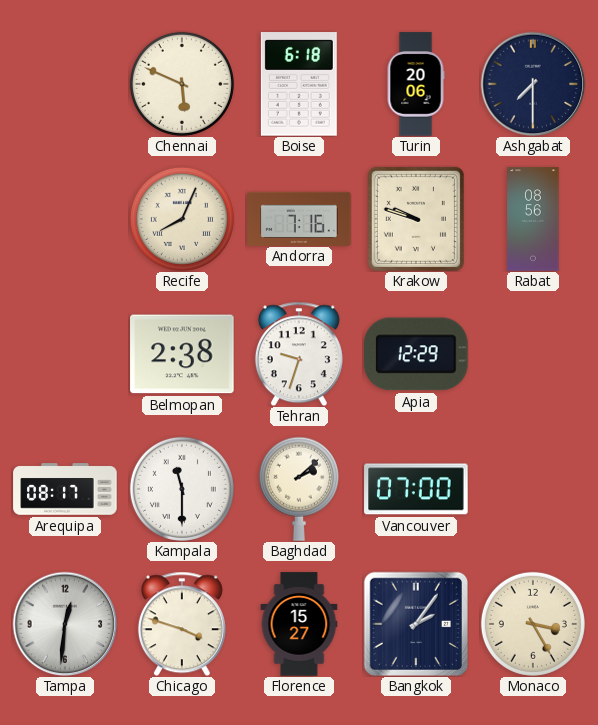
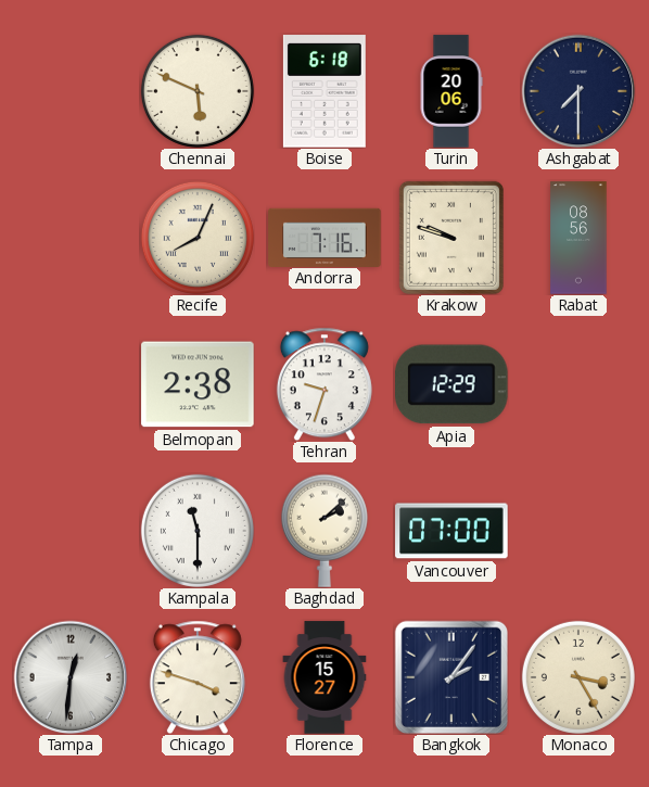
Arequipa: 08:17 -> none
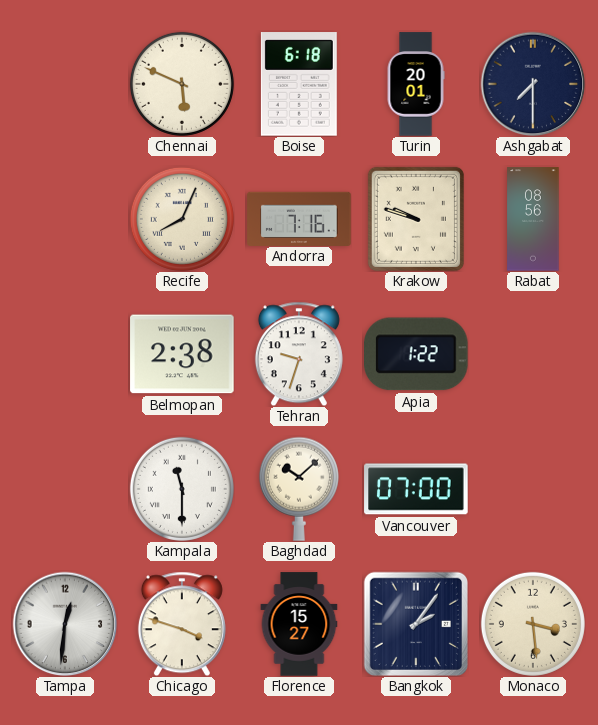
Turin: 20:06 -> 20:01
Apia: 12:29 -> 1:22
Baghdad: 2:08 -> 10:08
Monaco: 3:25 -> 3:29
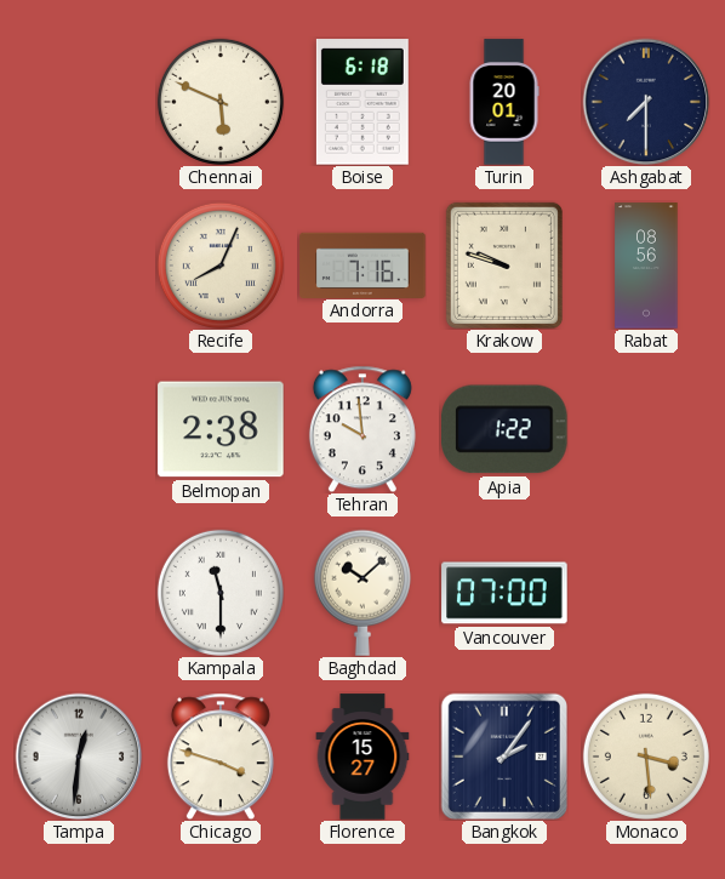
Tehran: 9:33 -> 9:59
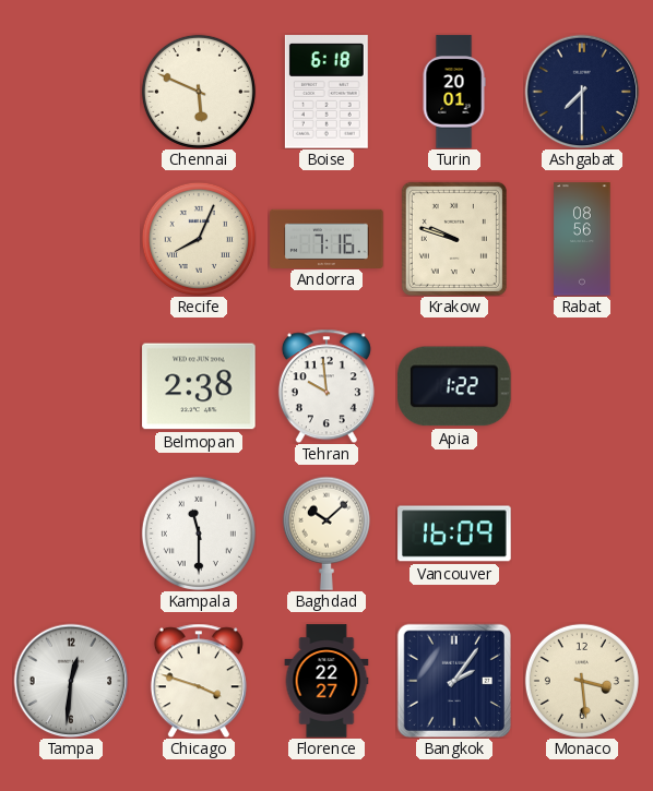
Vancouver: 07:00 -> 16:09
Florence: 15:27 -> 22:27
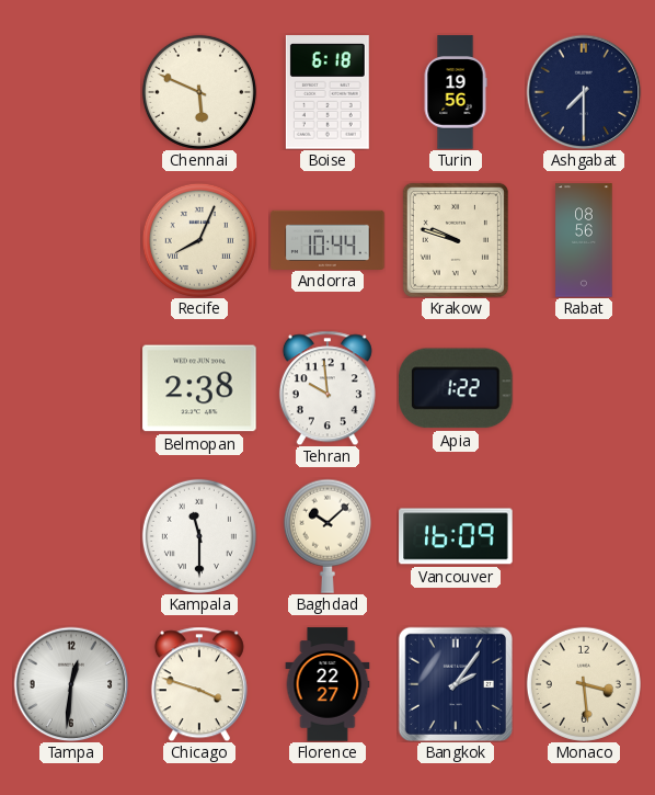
Turin: 20:01 -> 19:56
Andorra: 7:16 -> 10:44
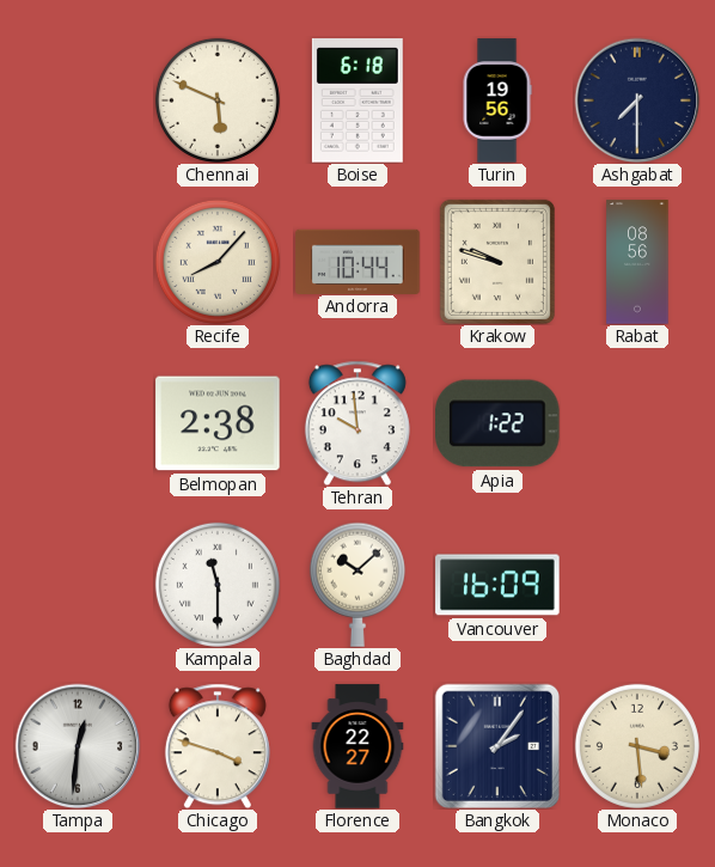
Recife: 8:04 -> 8:07
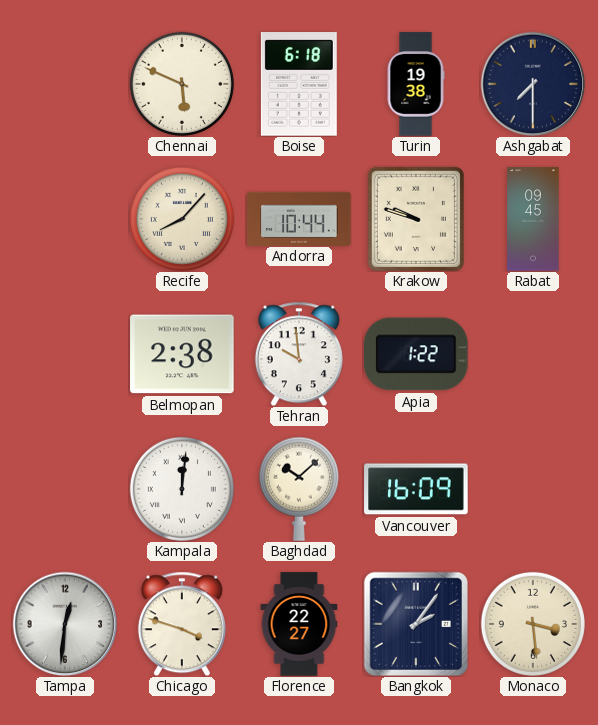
Turin: 19:56 -> 19:38
Rabat: 08:56 -> 09:45
Kampala: 11:30 -> 12:01
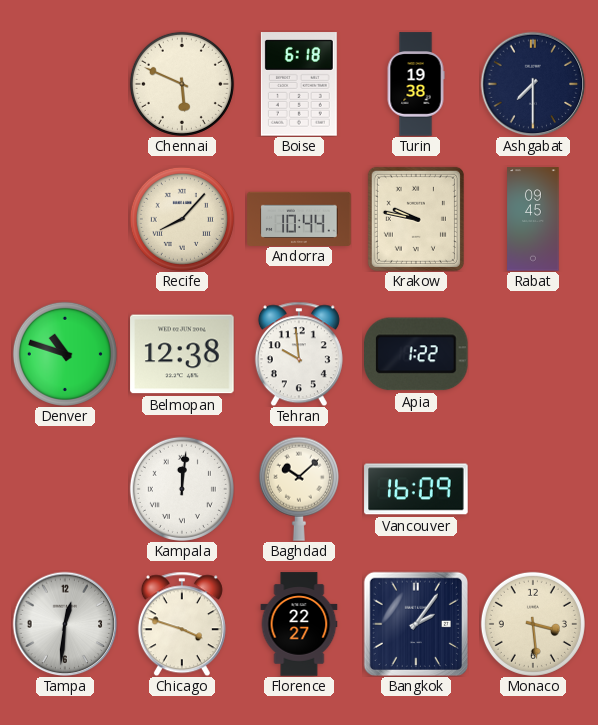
Krakow: 9:48 -> 9:47
Denver: none -> 10:48
Belmopan: 2:38 -> 12:38
